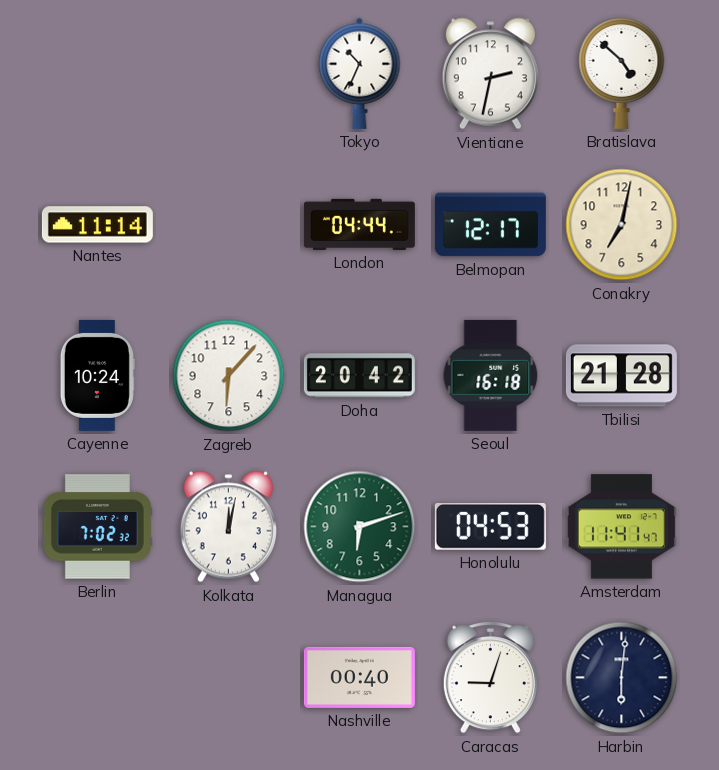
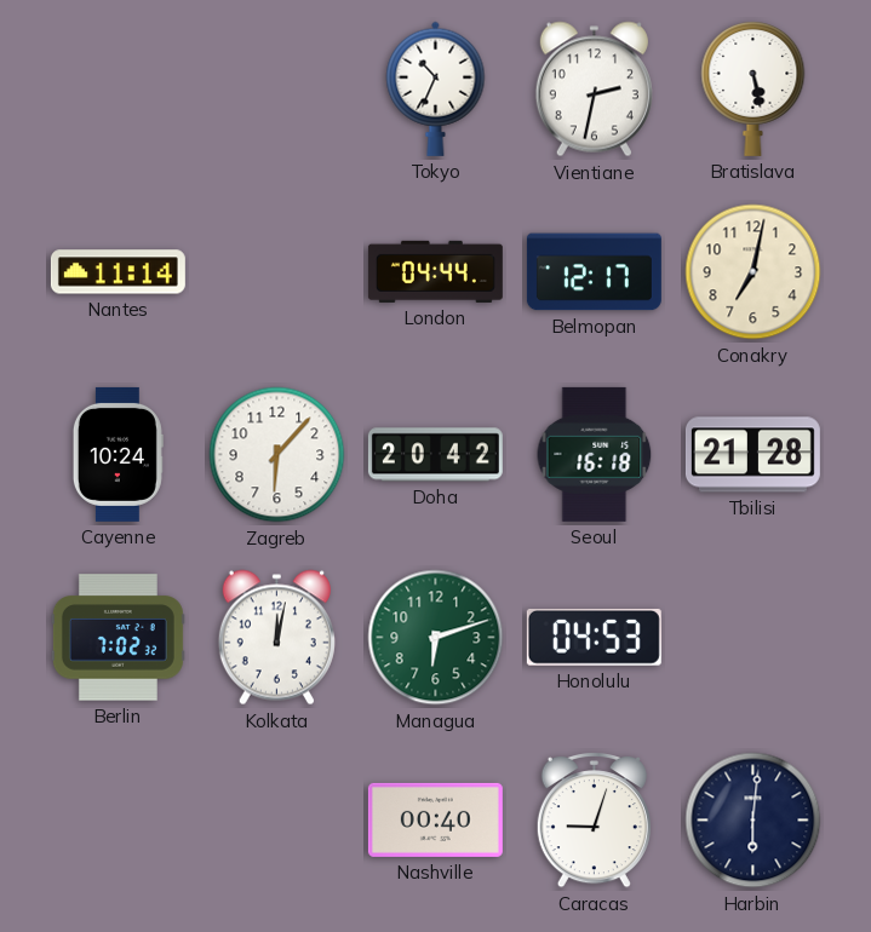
Bratislava: 4:52 -> 5:28
Amsterdam: 11:41 -> none
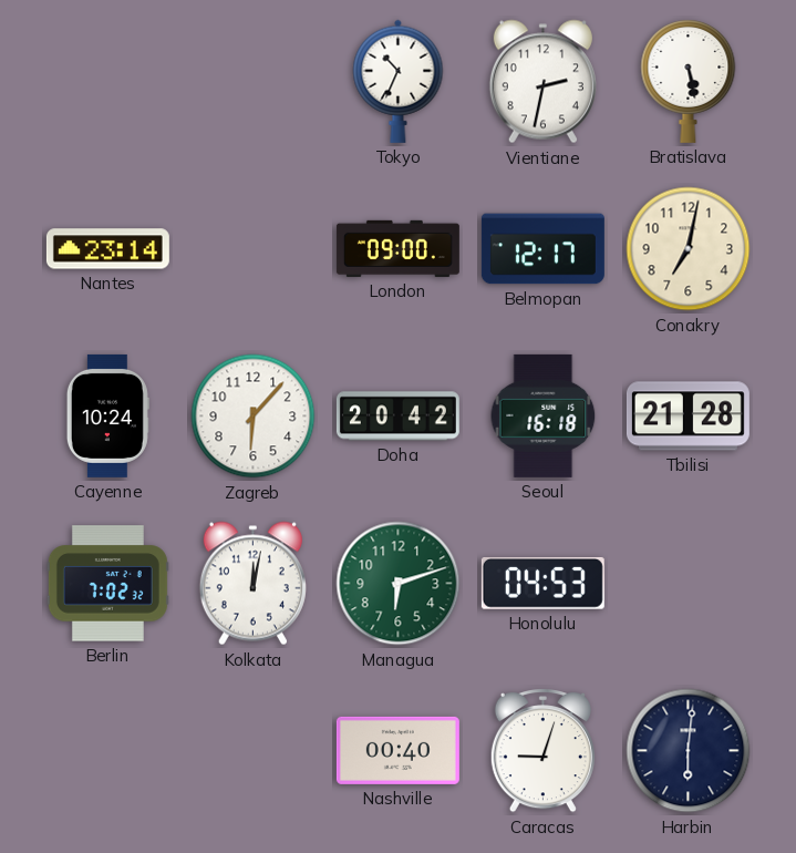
Nantes: 11:14 -> 23:14
London: 04:44 -> 09:00
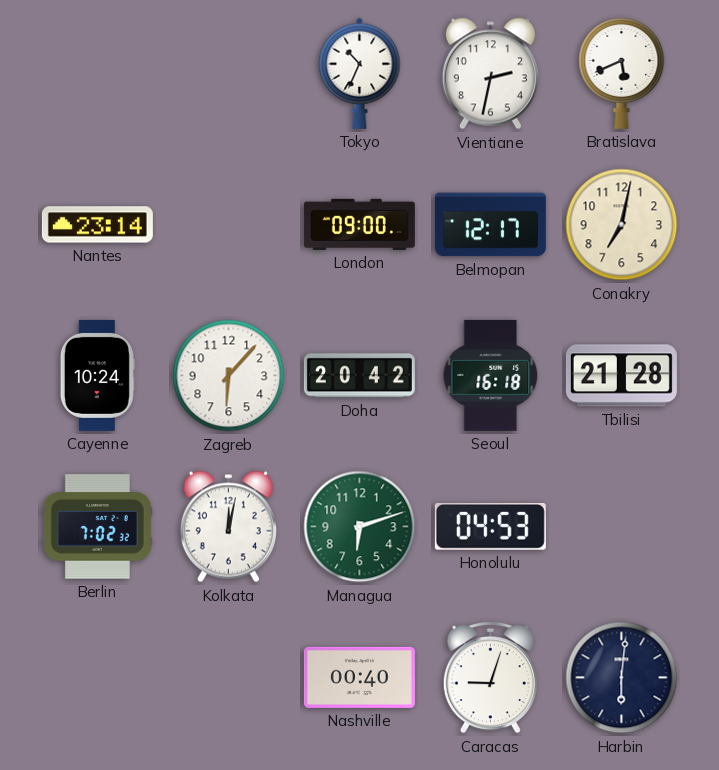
Bratislava: 5:28 -> 5:41
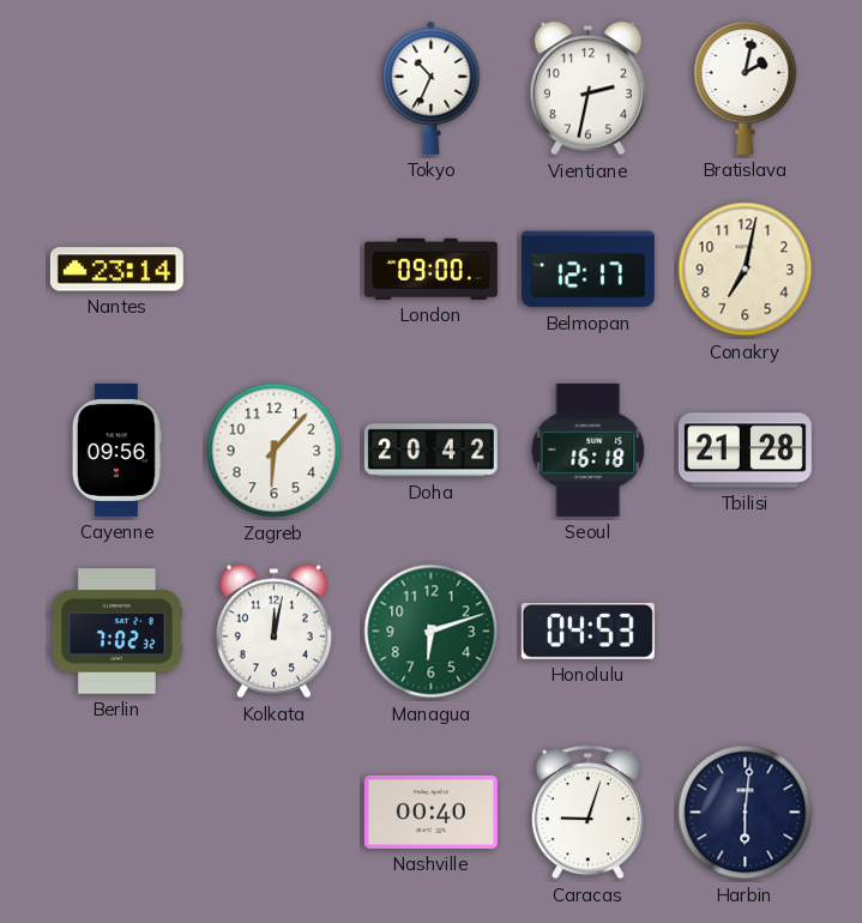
Bratislava: 5:41 -> 2:02
Cayenne: 10:24 -> 09:56
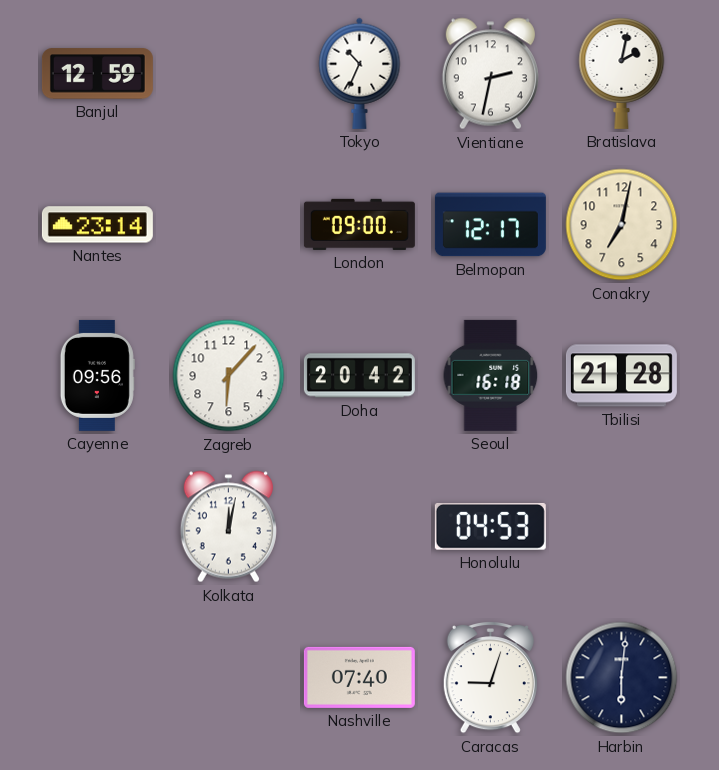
Banjul: none -> 12:59
Berlin: 7:02 -> none
Managua: 6:12 -> none
Nashville: 00:40 -> 07:40
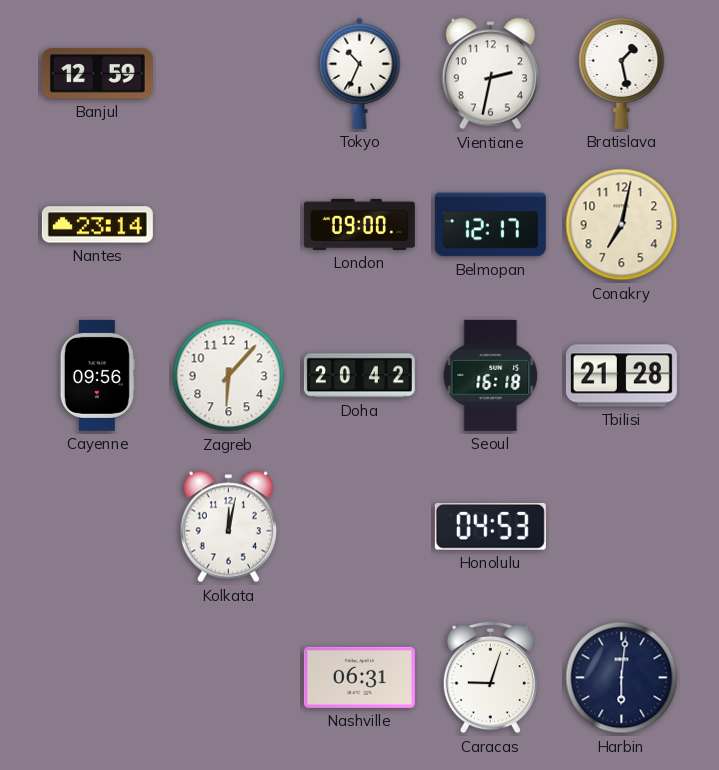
Bratislava: 2:02 -> 1:28
Nashville: 07:40 -> 06:31
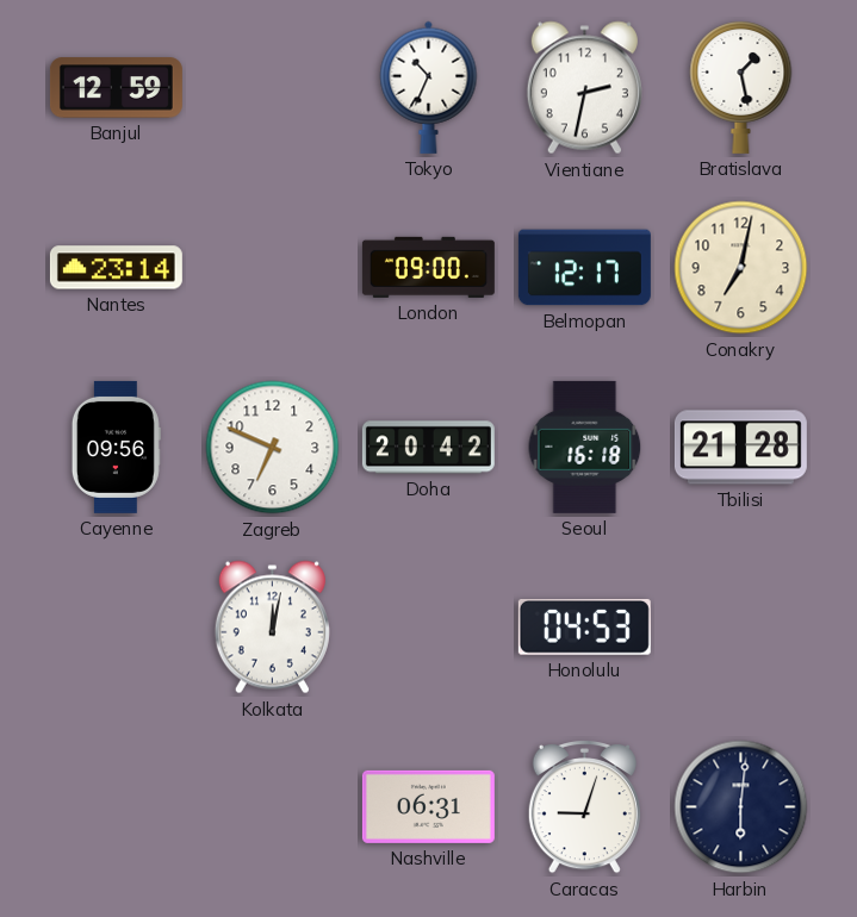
Zagreb: 6:07 -> 6:49
